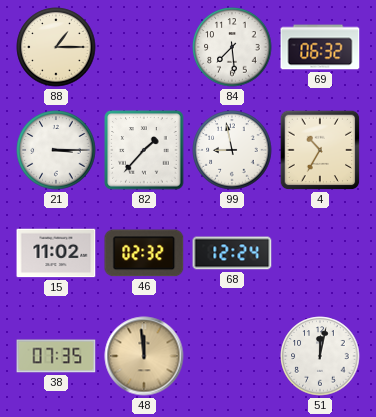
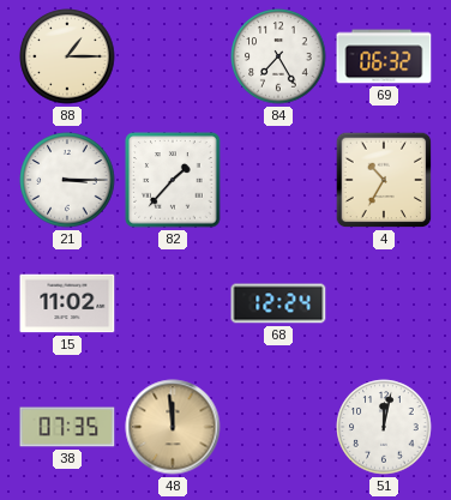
84: 7:29 -> 7:25
99: 8:58 -> none
46: 02:32 -> none
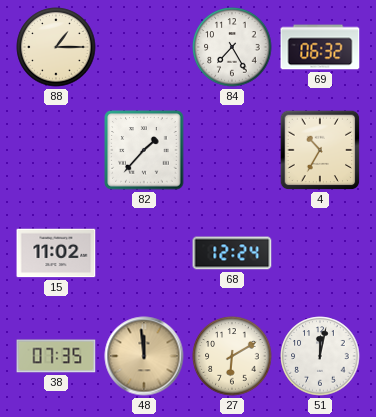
21: 3:15 -> none
27: none -> 6:10
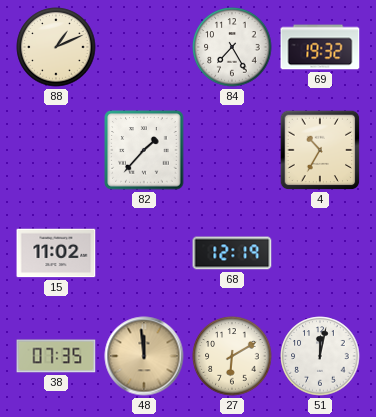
88: 1:15 -> 1:11
69: 06:32 -> 19:32
68: 12:24 -> 12:19
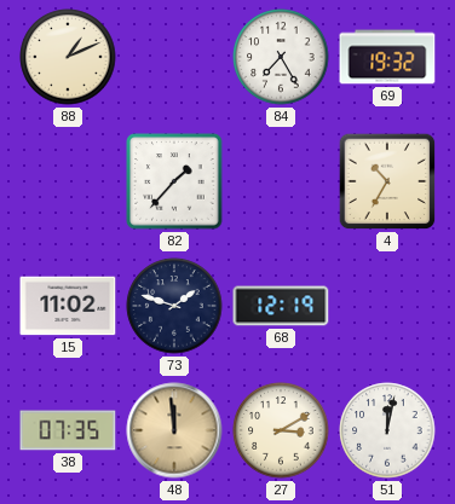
73: none -> 1:48
27: 6:10 -> 3:10
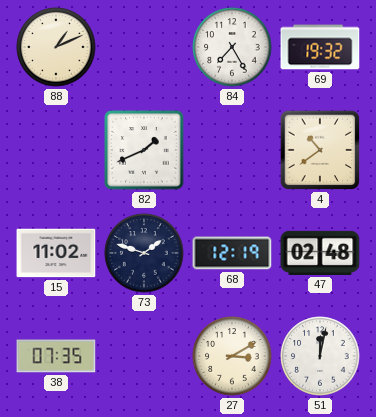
82: 1:37 -> 1:41
4: 10:35 -> 10:39
47: none -> 02:48
48: 11:59 -> none
